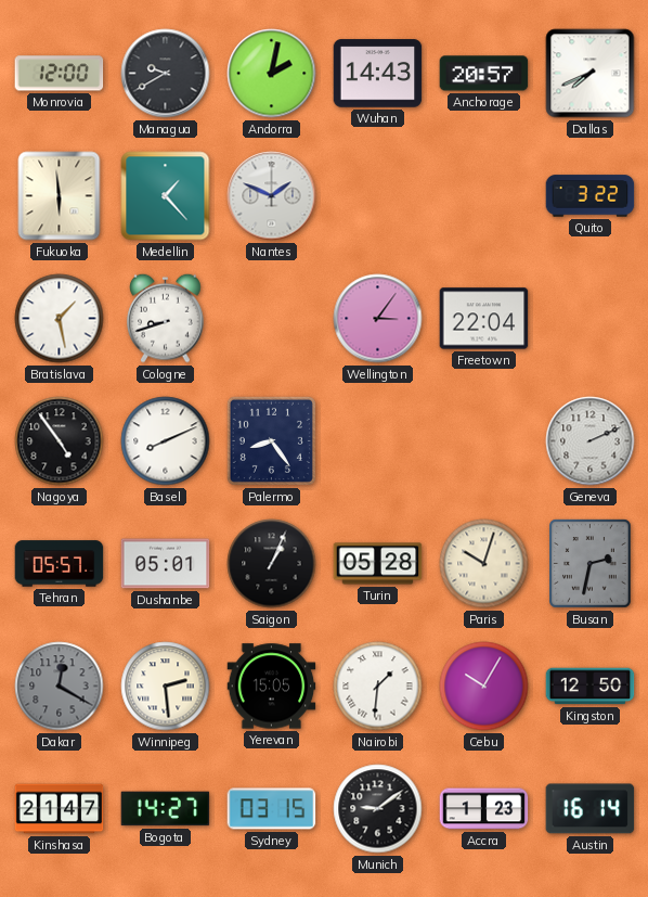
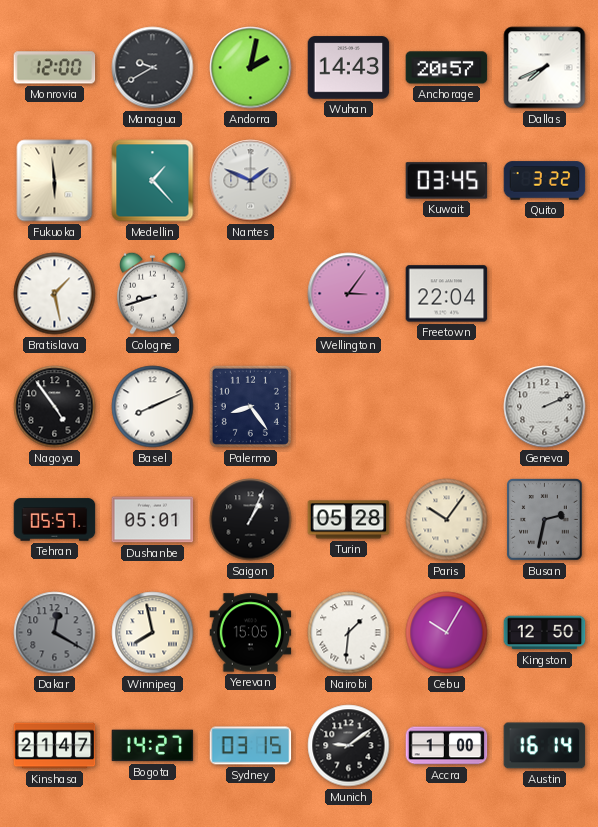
Kuwait: none -> 03:45
Paris: 10:03 -> 10:06
Winnipeg: 2:29 -> 7:58
Accra: 1:23 -> 1:00
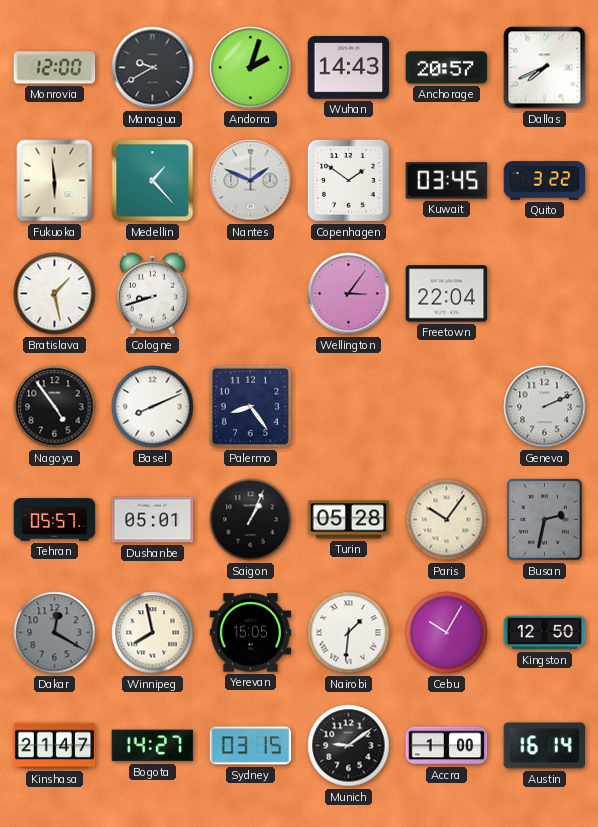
Andorra: 2:02 -> 2:03
Copenhagen: none -> 1:51
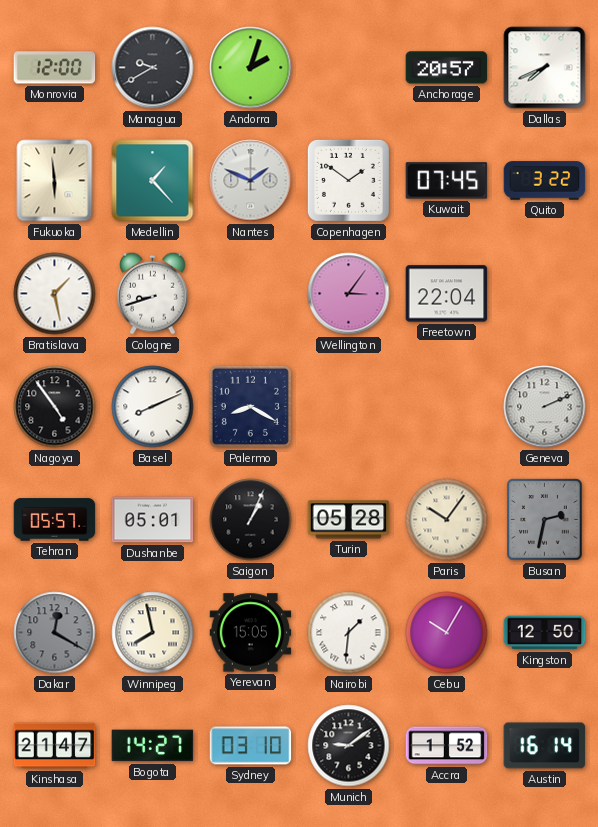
Wuhan: 14:43 -> none
Kuwait: 03:45 -> 07:45
Palermo: 8:24 -> 8:20
Sydney: 03:15 -> 03:10
Accra: 1:00 -> 1:52
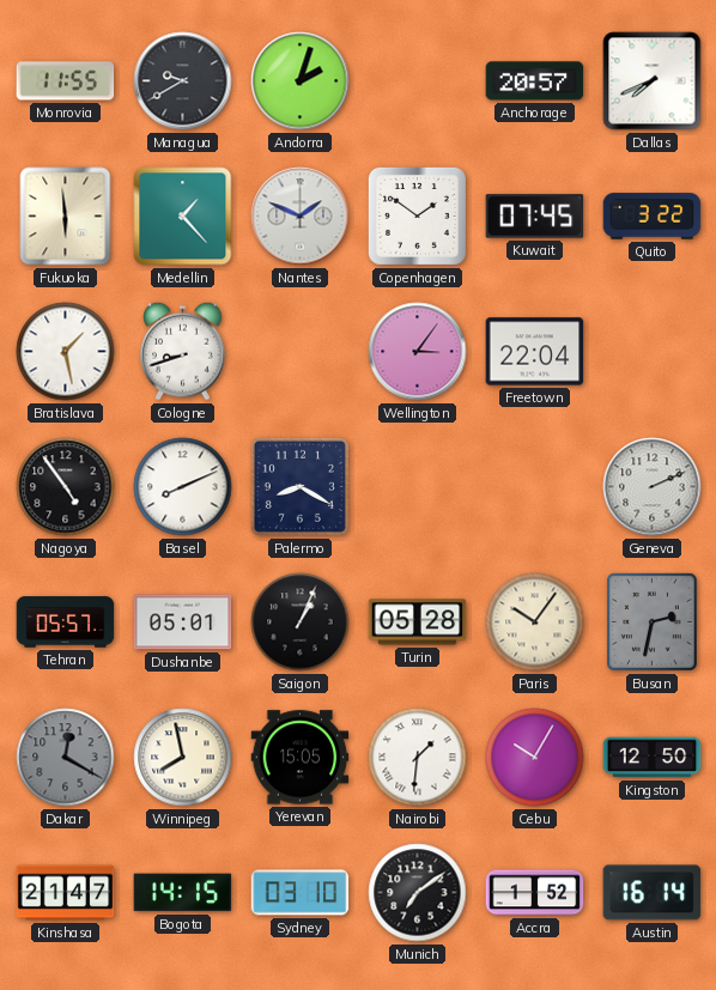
Monrovia: 12:00 -> 11:55
Bogota: 14:27 -> 14:15
Munich: 9:09 -> 7:09
